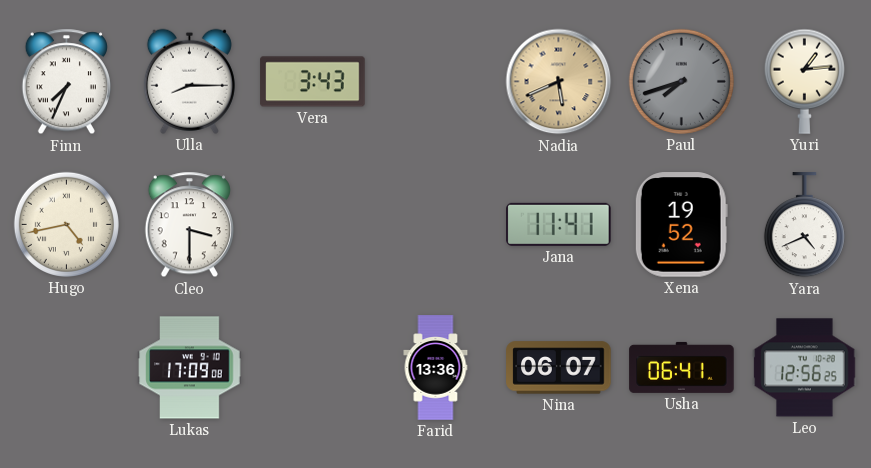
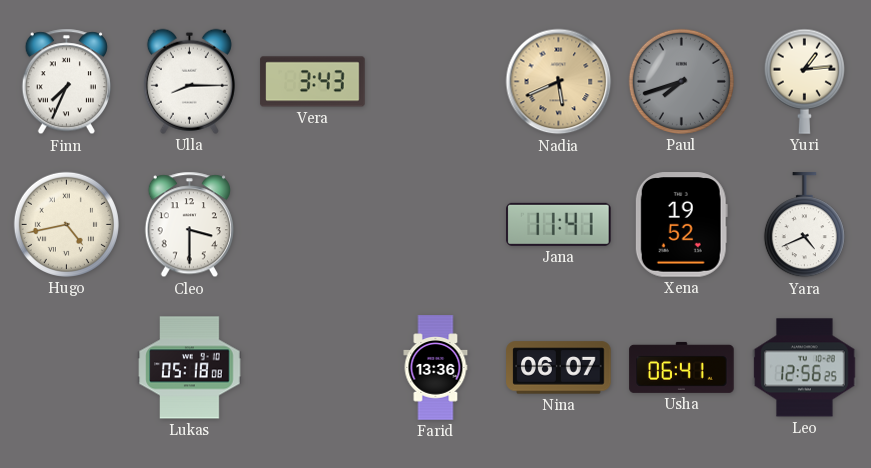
Lukas: 17:09 -> 05:18
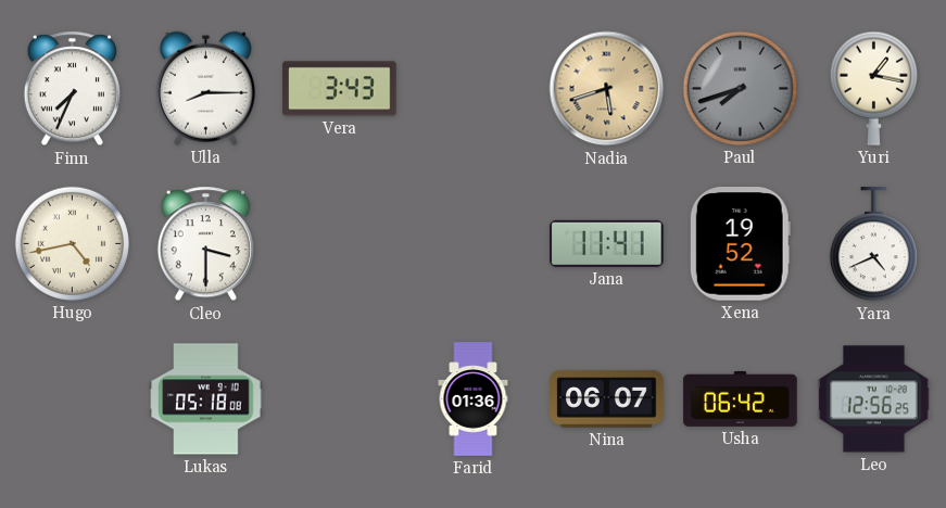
Nadia: 5:41 -> 5:42
Yuri: 1:14 -> 1:17
Farid: 13:36 -> 01:36
Usha: 06:41 -> 06:42
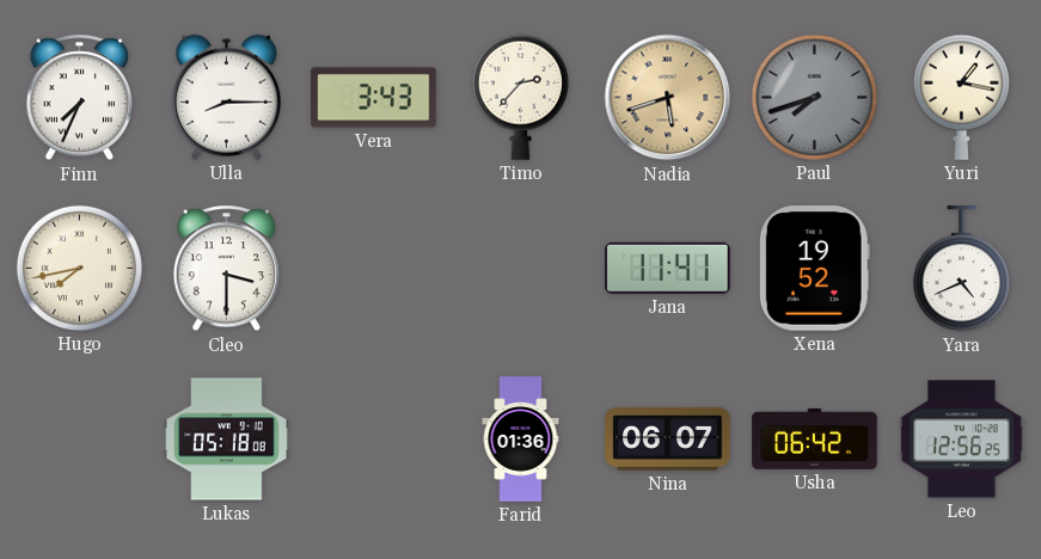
Timo: none -> 2:37
Hugo: 4:43 -> 7:43
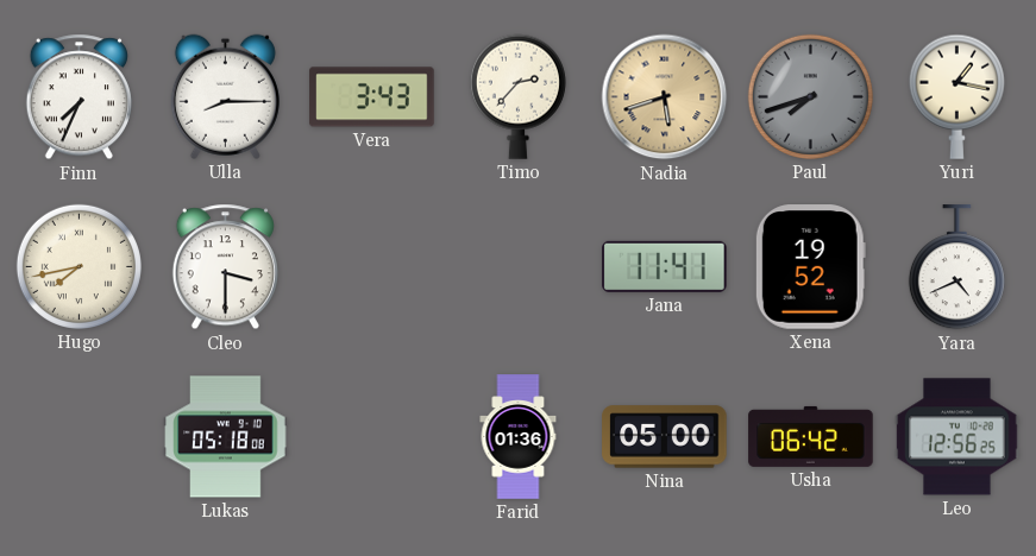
Nina: 06:07 -> 05:00
